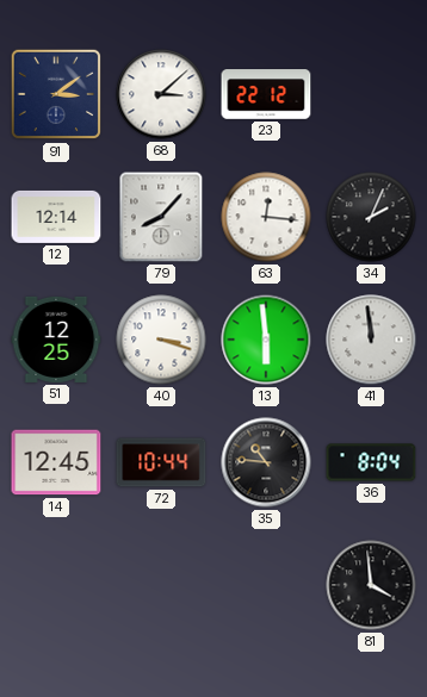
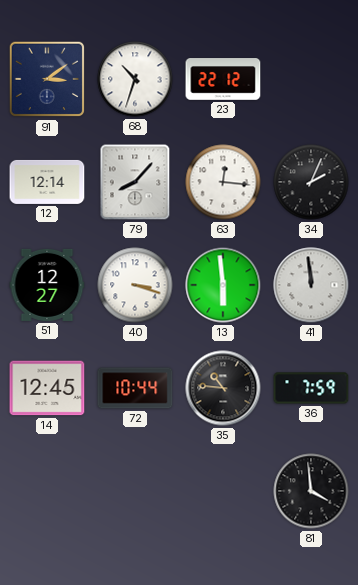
68: 3:08 -> 10:33
51: 12:25 -> 12:27
36: 8:04 -> 7:59
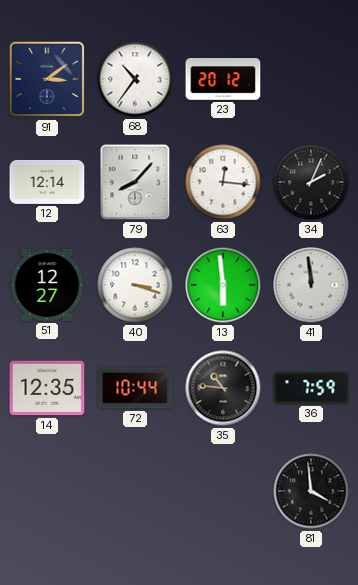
68: 10:33 -> 10:36
23: 22:12 -> 20:12
14: 12:45 -> 12:35
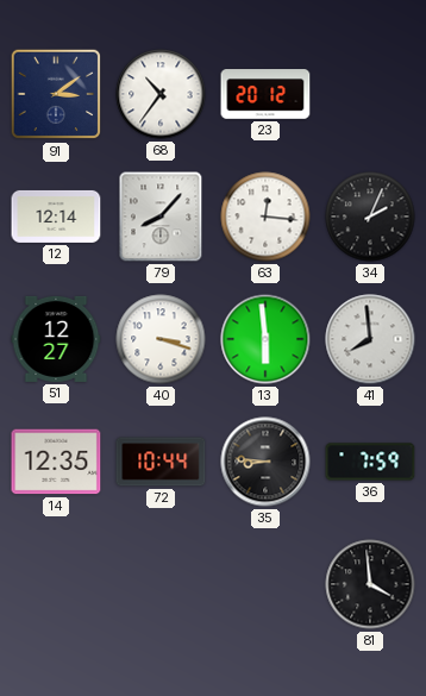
41: 11:59 -> 7:59
35: 10:46 -> 8:46
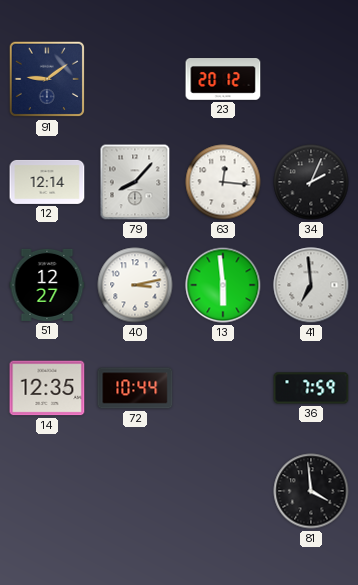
91: 3:09 -> 9:09
68: 10:36 -> none
40: 3:18 -> 3:13
41: 7:59 -> 6:59
35: 8:46 -> none
